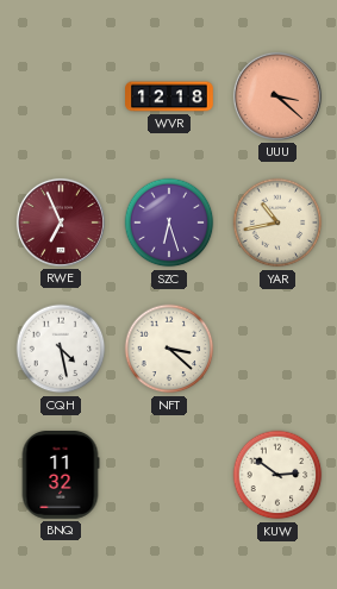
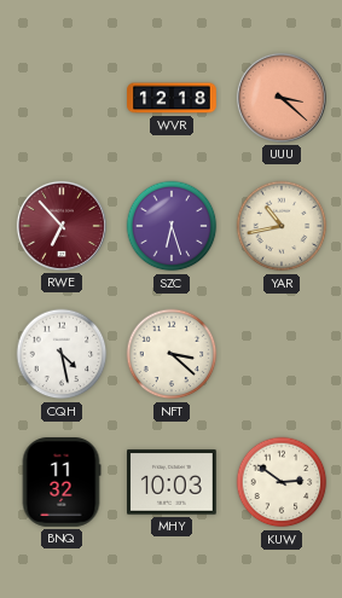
RWE: 6:56 -> 6:53
MHY: none -> 10:03
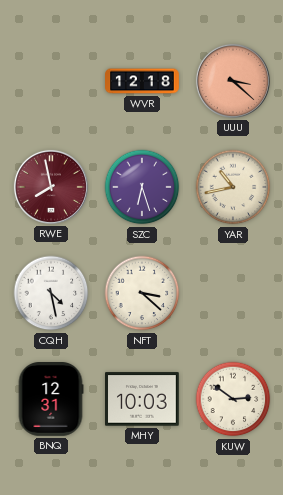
RWE: 6:53 -> 7:58
BNQ: 11:32 -> 12:31
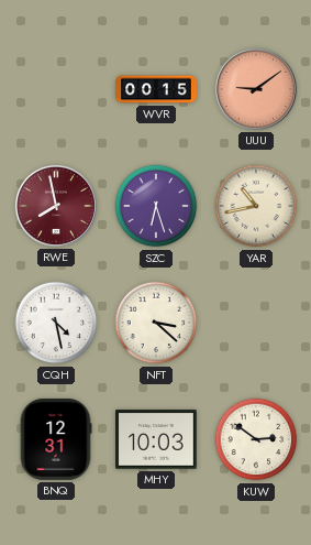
WVR: 12:18 -> 00:15
UUU: 3:22 -> 9:09
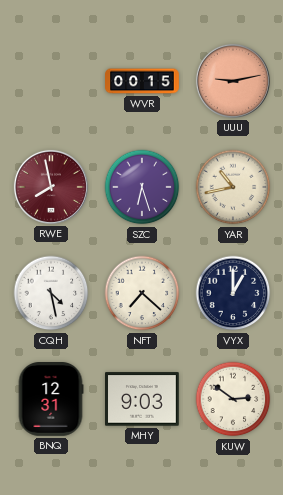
UUU: 9:09 -> 9:13
NFT: 3:22 -> 7:22
VYX: none -> 1:00
MHY: 10:03 -> 9:03
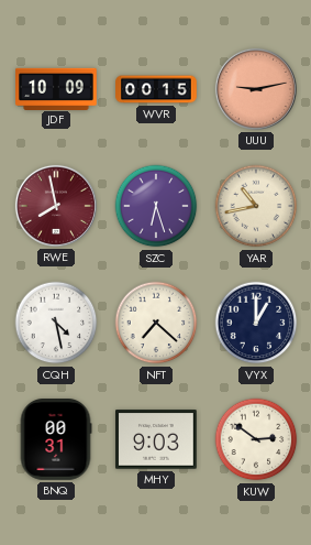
JDF: none -> 10:09
BNQ: 12:31 -> 00:31
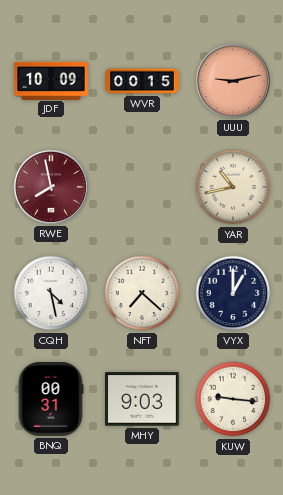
SZC: 6:27 -> none
KUW: 2:51 -> 9:16
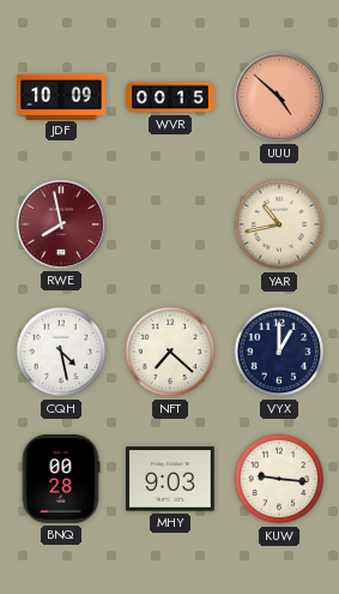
UUU: 9:13 -> 4:52
BNQ: 00:31 -> 00:28
